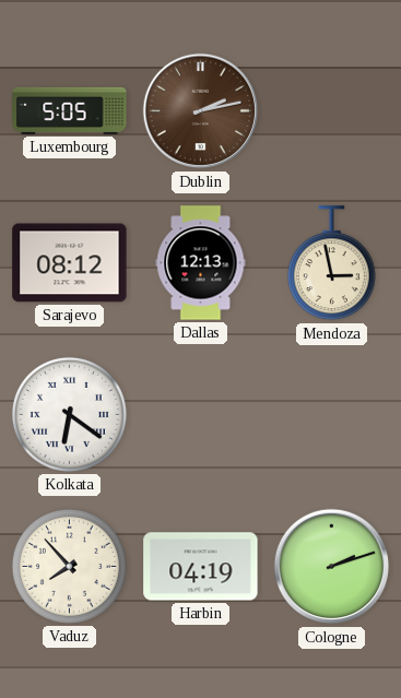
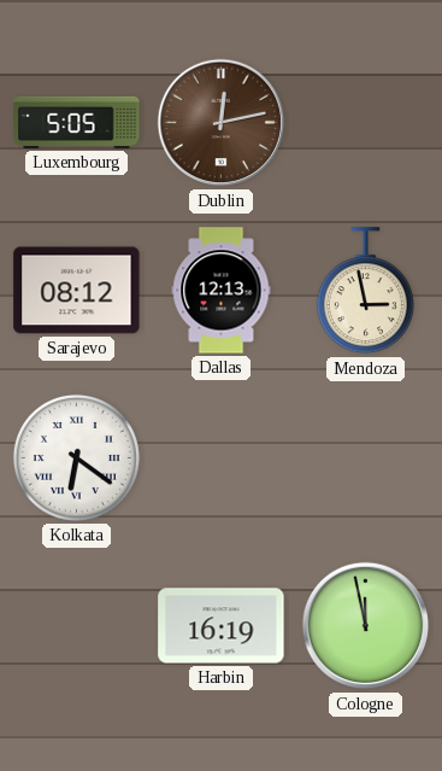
Dublin: 2:13 -> 12:13
Vaduz: 7:53 -> none
Harbin: 04:19 -> 16:19
Cologne: 2:12 -> 11:58
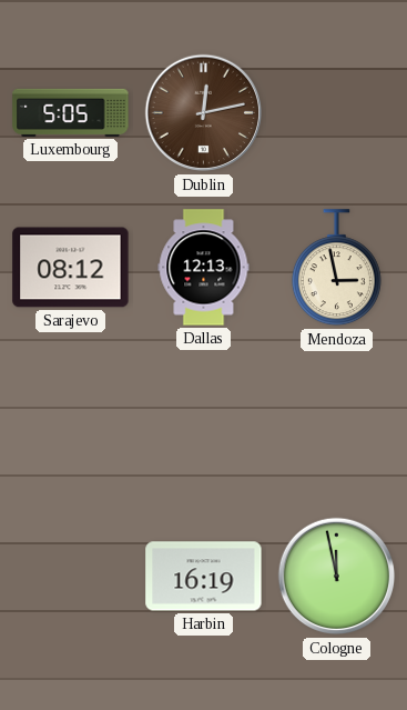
Kolkata: 6:21 -> none
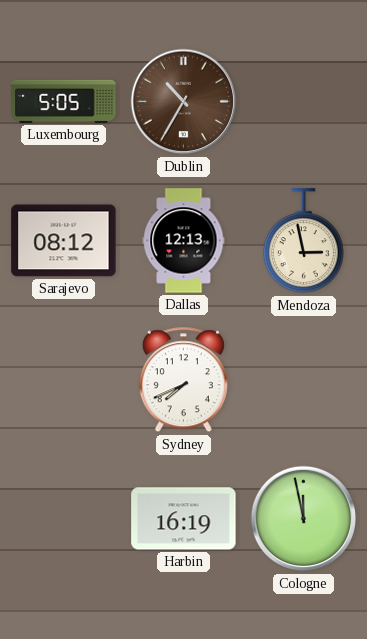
Dublin: 12:13 -> 10:35
Sydney: none -> 7:41
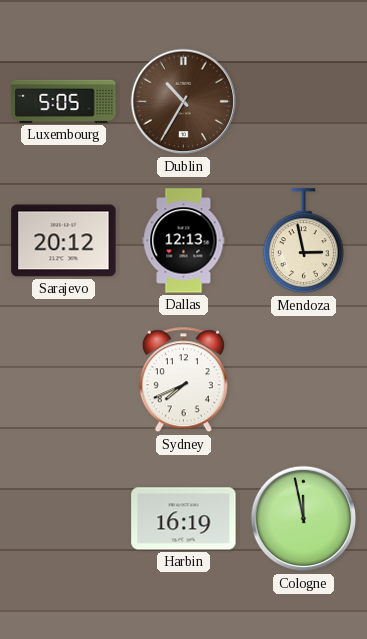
Sarajevo: 08:12 -> 20:12
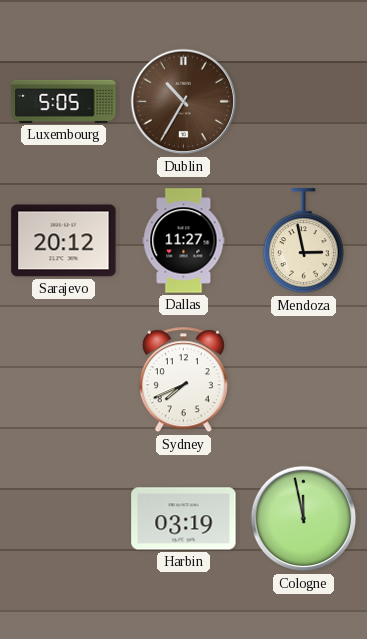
Dallas: 12:13 -> 11:27
Harbin: 16:19 -> 03:19
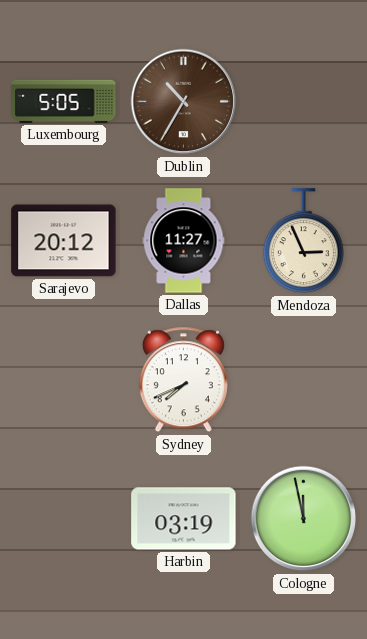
Mendoza: 2:58 -> 2:56
